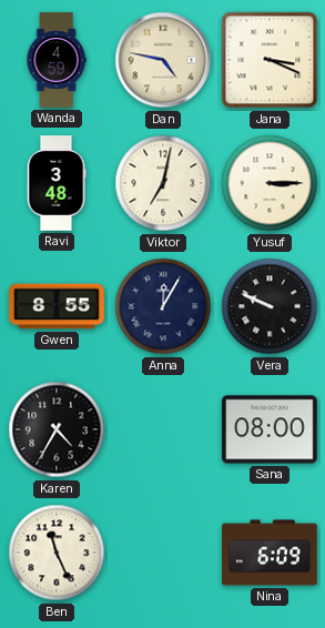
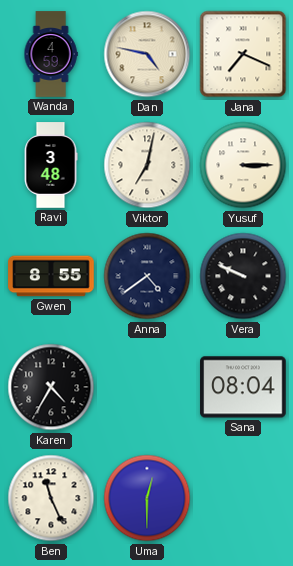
Jana: 3:19 -> 7:19
Anna: 12:05 -> 4:39
Sana: 08:00 -> 08:04
Uma: none -> 12:30
Nina: 6:09 -> none
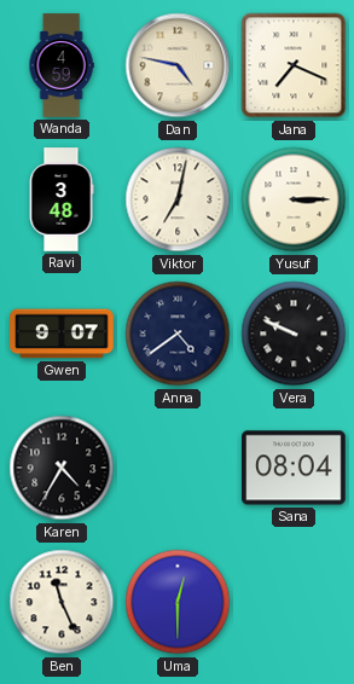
Gwen: 8:55 -> 9:07
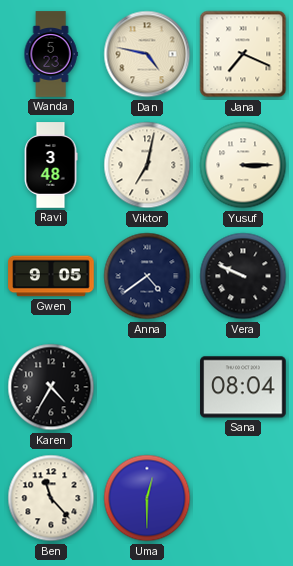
Wanda: 4:59 -> 5:23
Gwen: 9:07 -> 9:05
Ben: 11:26 -> 11:23
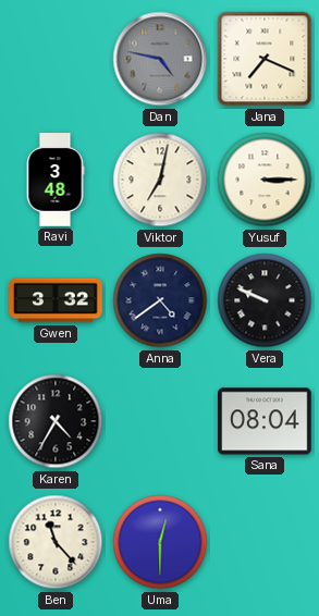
Wanda: 5:23 -> none
Dan dial: cream -> grey
Gwen: 9:05 -> 3:32
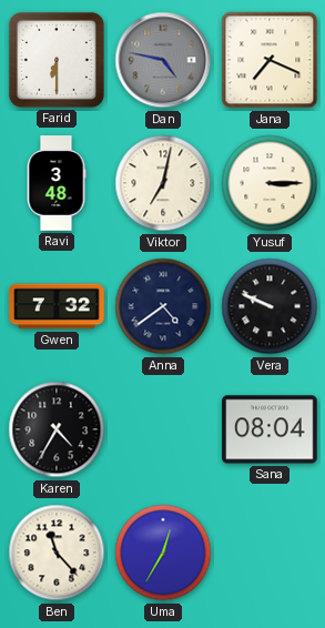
Farid: none -> 6:30
Gwen: 3:32 -> 7:32
Uma: 12:30 -> 12:35
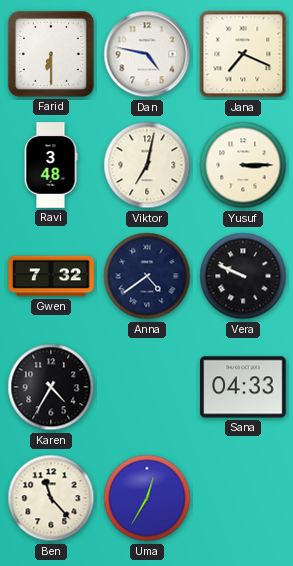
Dan dial: grey -> white
Sana: 08:04 -> 04:33
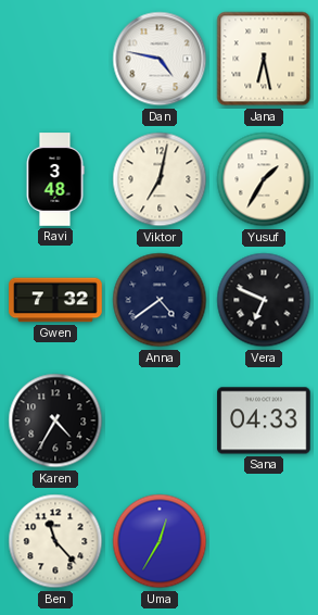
Farid: 6:30 -> none
Jana: 7:19 -> 6:28
Yusuf: 3:15 -> 1:35
Vera: 9:49 -> 6:49
